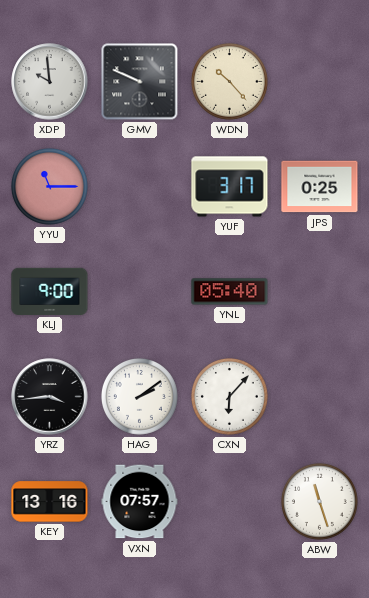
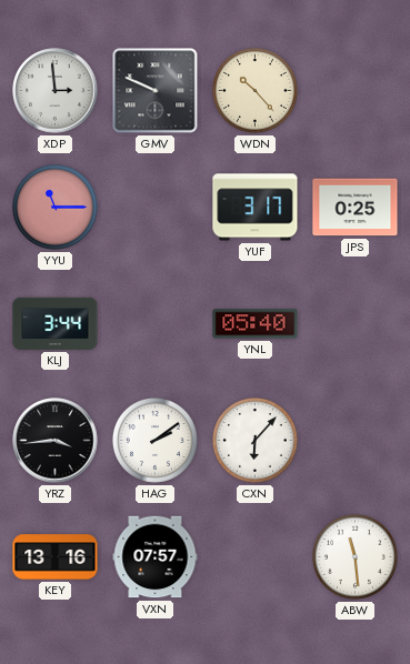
XDP: 9:59 -> 2:59
KLJ: 9:00 -> 3:44
ABW: 11:27 -> 11:29
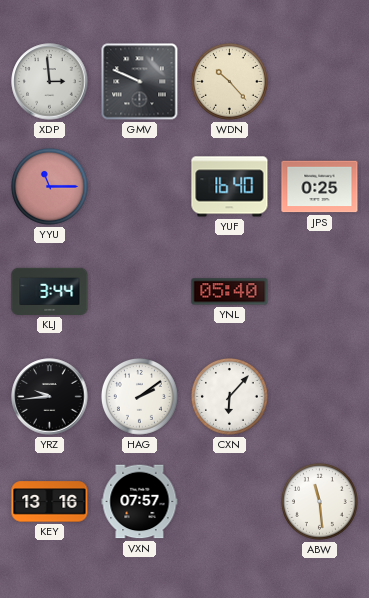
YUF: 3:17 -> 16:40
YRZ: 3:44 -> 9:44
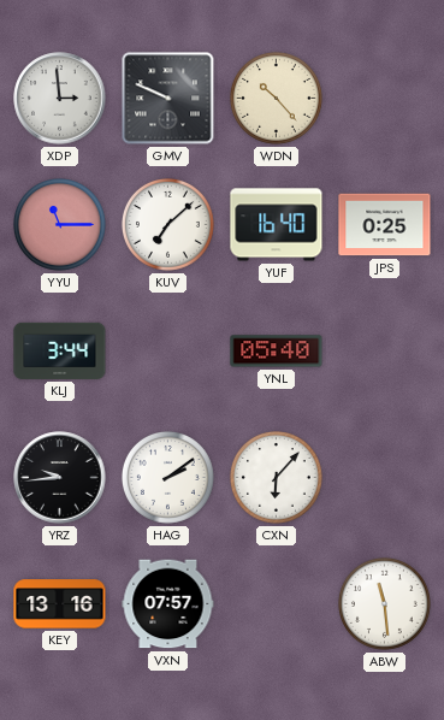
KUV: none -> 7:08
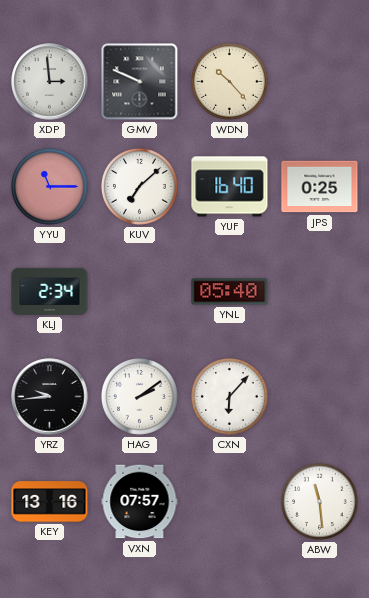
KLJ: 3:44 -> 2:34
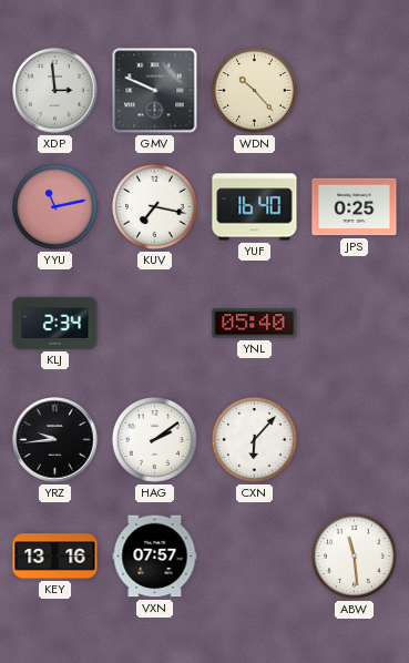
YYU: 11:15 -> 11:13
KUV: 7:08 -> 7:17
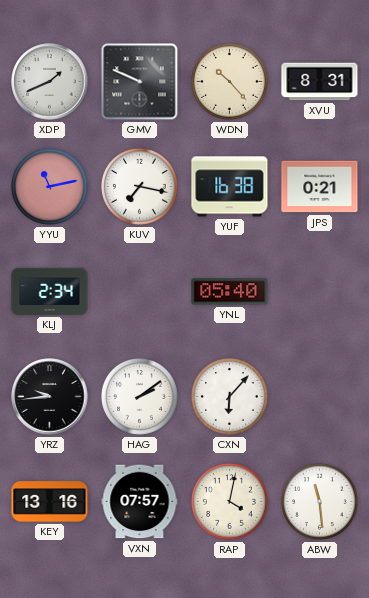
XDP: 2:59 -> 1:41
XVU: none -> 8:31
YUF: 16:40 -> 16:38
JPS: 0:25 -> 0:21
RAP: none -> 4:02
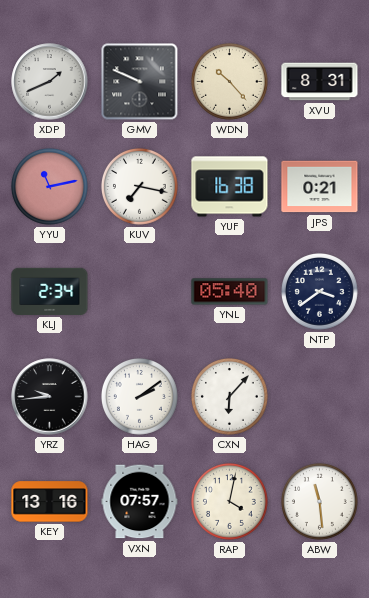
NTP: none -> 3:39
